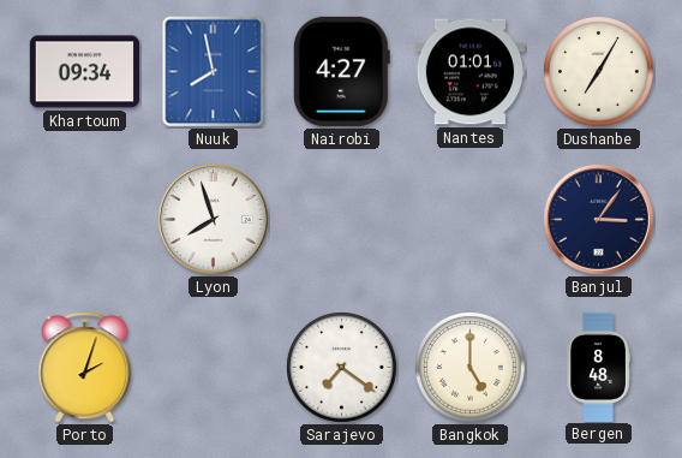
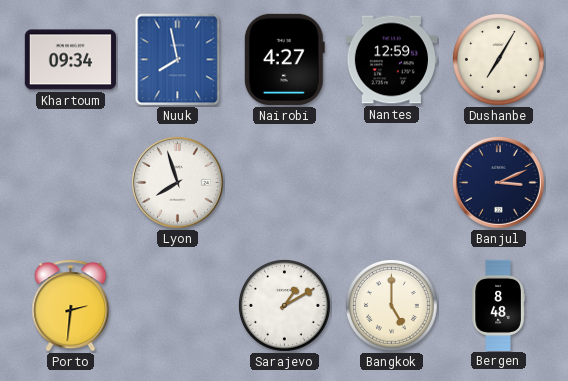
Nantes: 01:01 -> 12:59
Banjul: 3:06 -> 3:11
Porto: 2:03 -> 2:31
Sarajevo: 7:21 -> 1:10
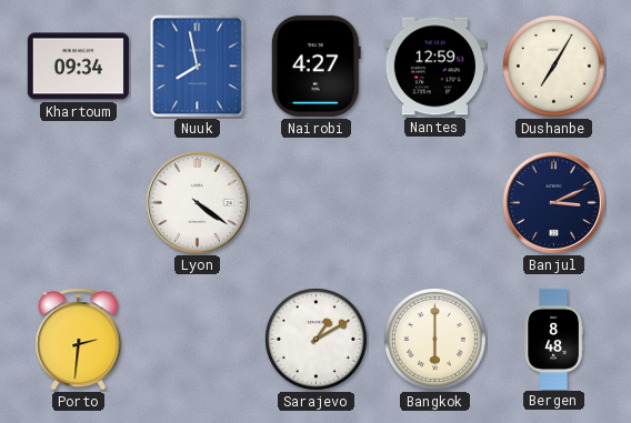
Lyon: 7:57 -> 4:21
Bangkok: 5:00 -> 6:00
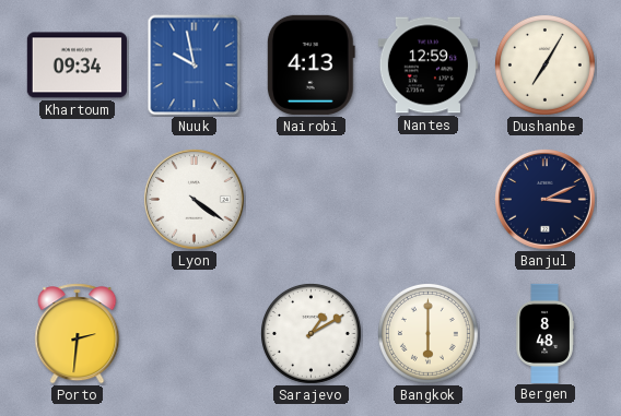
Nuuk: 7:58 -> 9:58
Nairobi: 4:27 -> 4:13
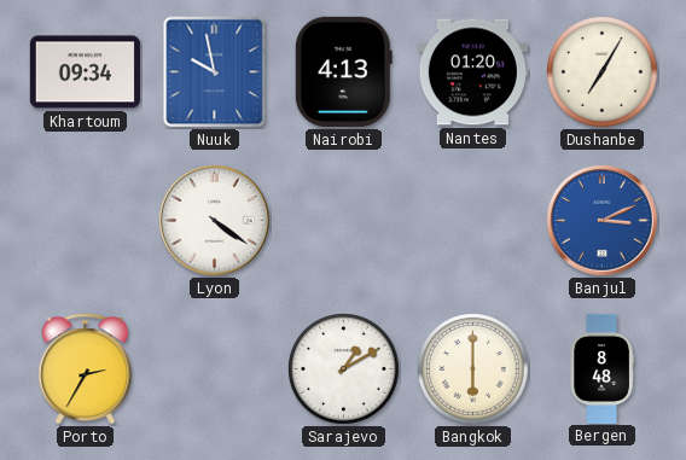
Nantes: 12:59 -> 01:20
Banjul dial: navy -> blue
Porto: 2:31 -> 2:35
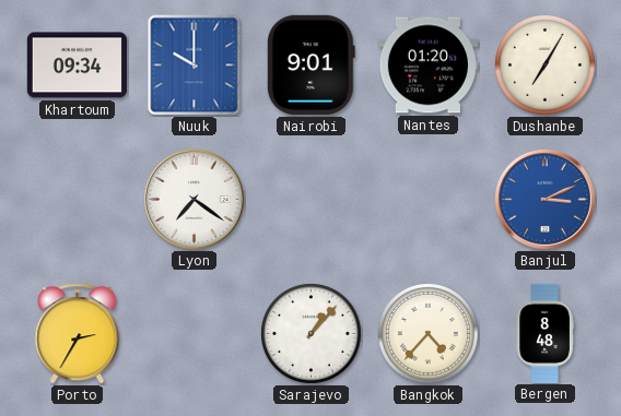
Nuuk: 9:58 -> 10:00
Nairobi: 4:13 -> 9:01
Lyon: 4:21 -> 7:21
Sarajevo: 1:10 -> 1:07
Bangkok: 6:00 -> 4:37
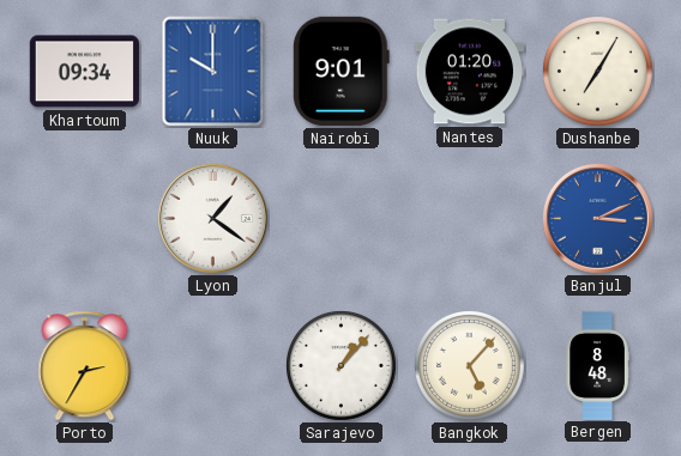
Lyon: 7:21 -> 1:21
Bangkok: 4:37 -> 5:07
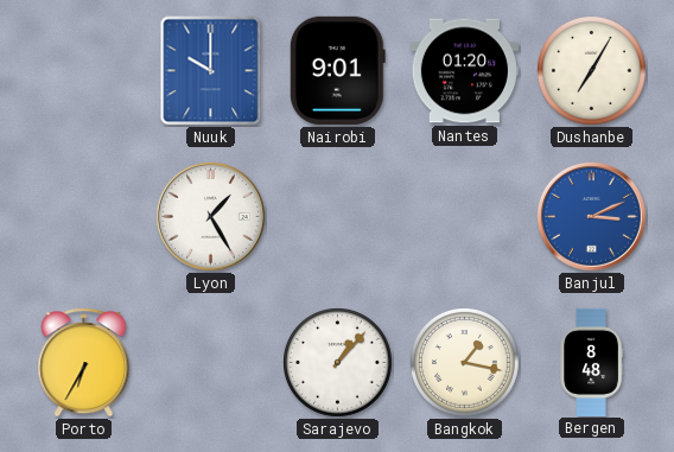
Khartoum: 09:34 -> none
Lyon: 1:21 -> 1:25
Porto: 2:35 -> 6:35
Bangkok: 5:07 -> 1:17
